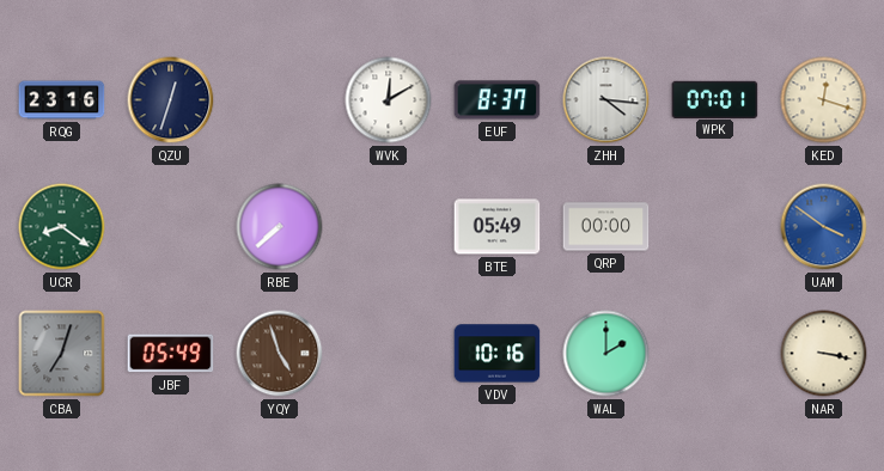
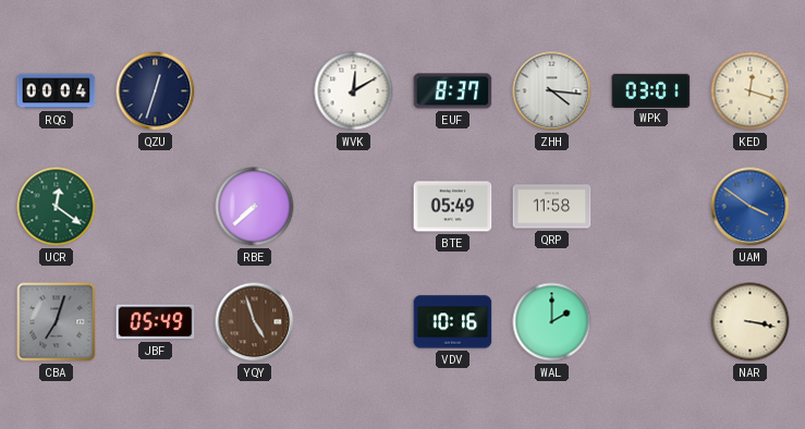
RQG: 23:16 -> 00:04
WPK: 07:01 -> 03:01
UCR: 8:21 -> 12:21
QRP: 00:00 -> 11:58
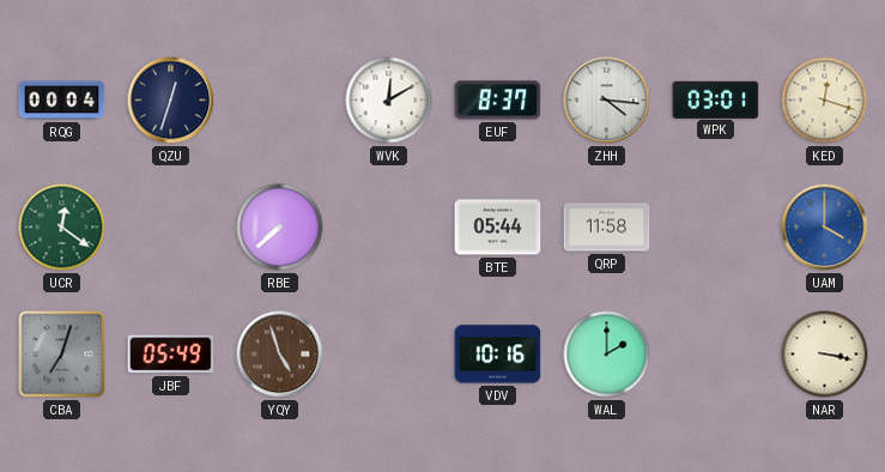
BTE: 05:49 -> 05:44
UAM: 3:51 -> 4:00
